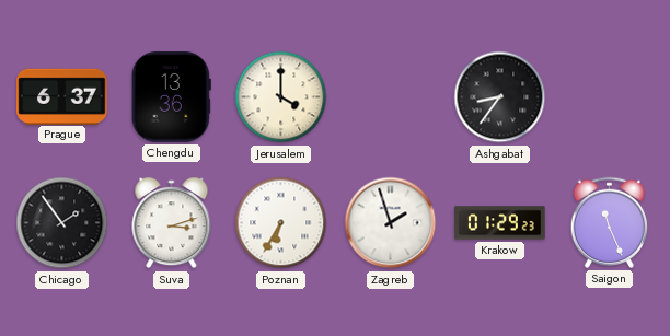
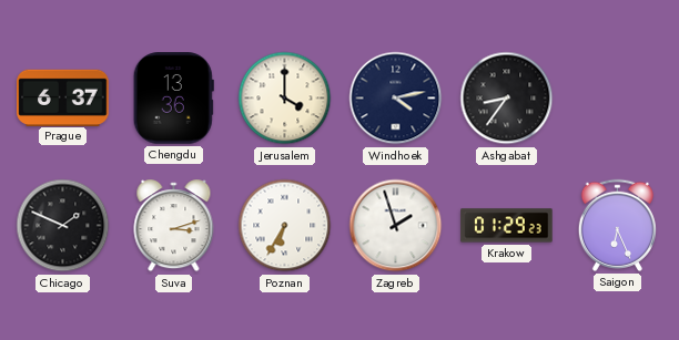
Windhoek: none -> 4:13
Chicago: 1:54 -> 1:49
Saigon: 11:26 -> 6:26
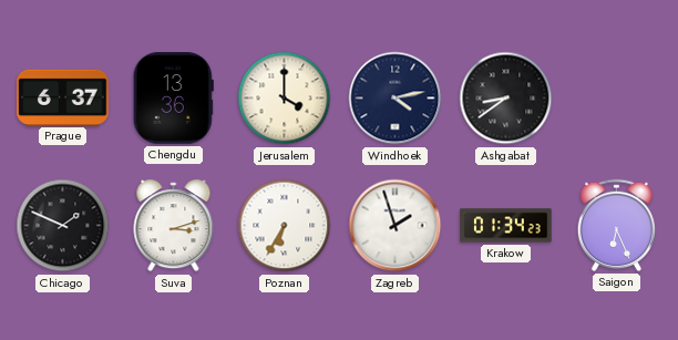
Ashgabat: 8:36 -> 8:39
Krakow: 01:29 -> 01:34
